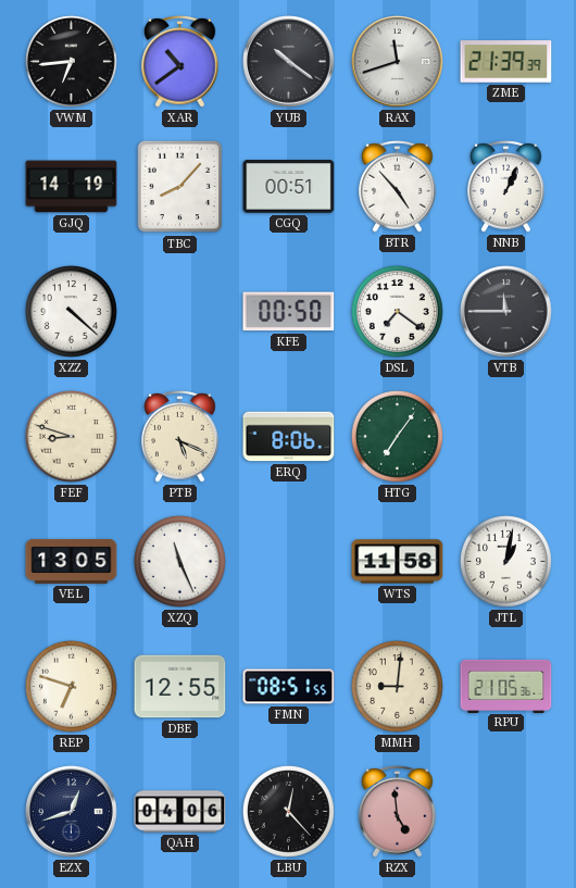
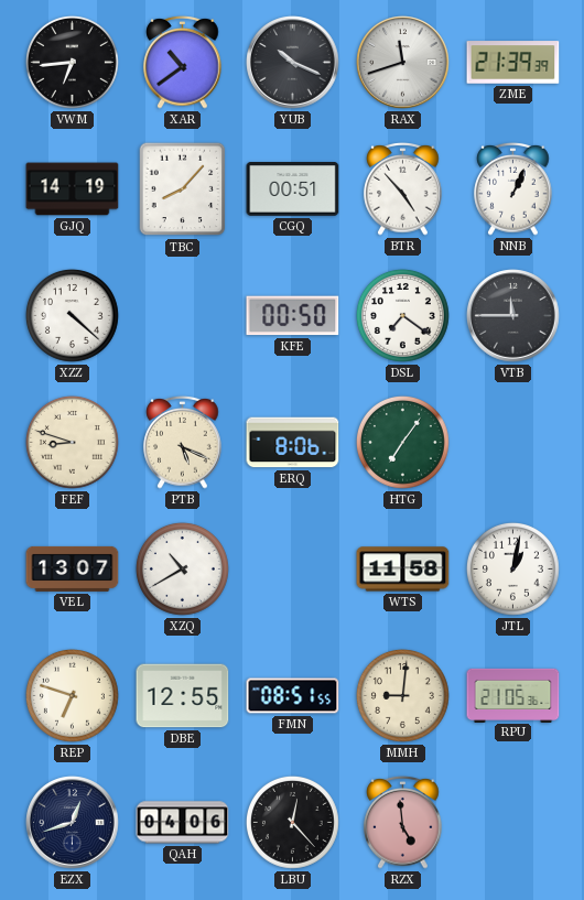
YUB: 10:21 -> 10:19
VEL: 13:05 -> 13:07
XZQ: 11:26 -> 10:40
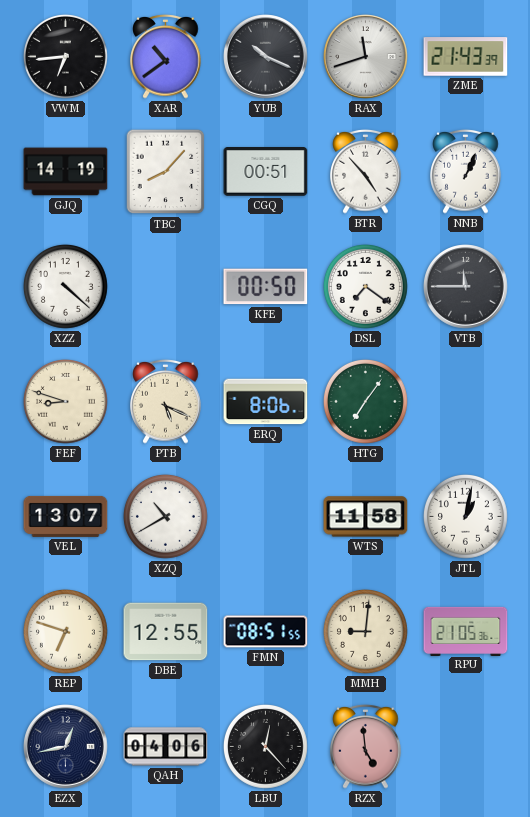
ZME: 21:39 -> 21:43
EZX: 12:42 -> 12:43
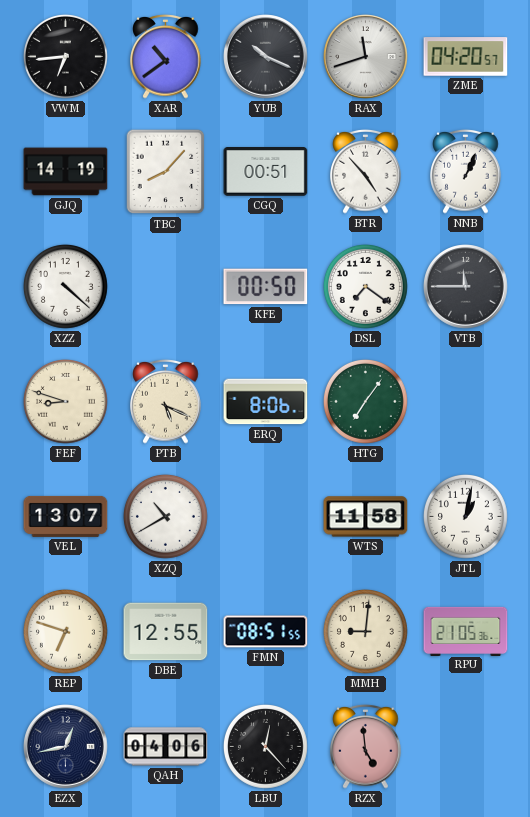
ZME: 21:43 -> 04:20
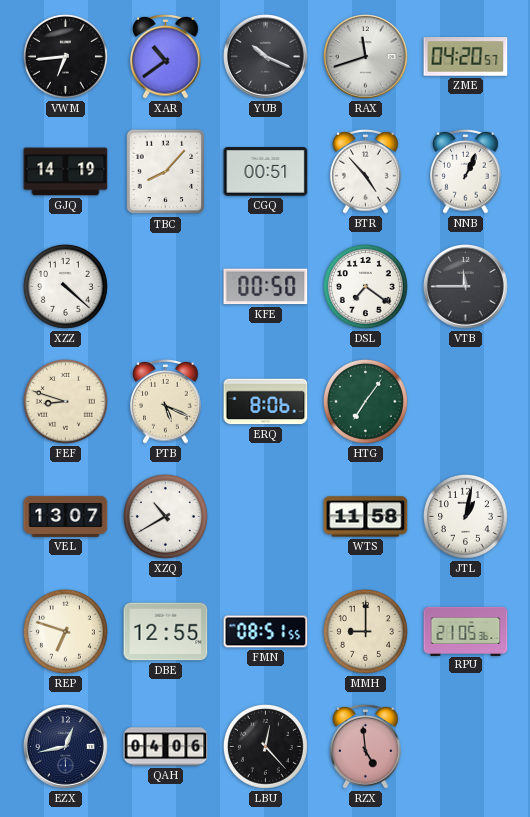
MMH: 9:01 -> 9:00
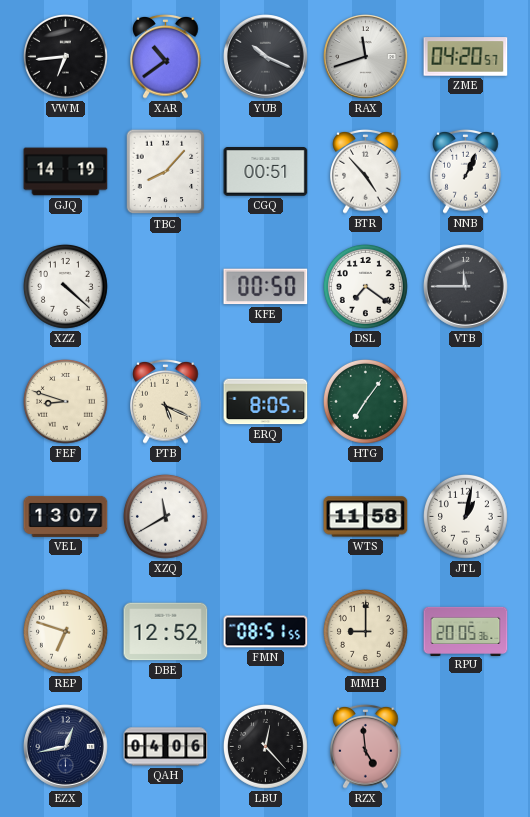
ERQ: 8:06 -> 8:05
XZQ: 10:40 -> 11:40
DBE: 12:55 -> 12:52
RPU: 21:05 -> 20:05
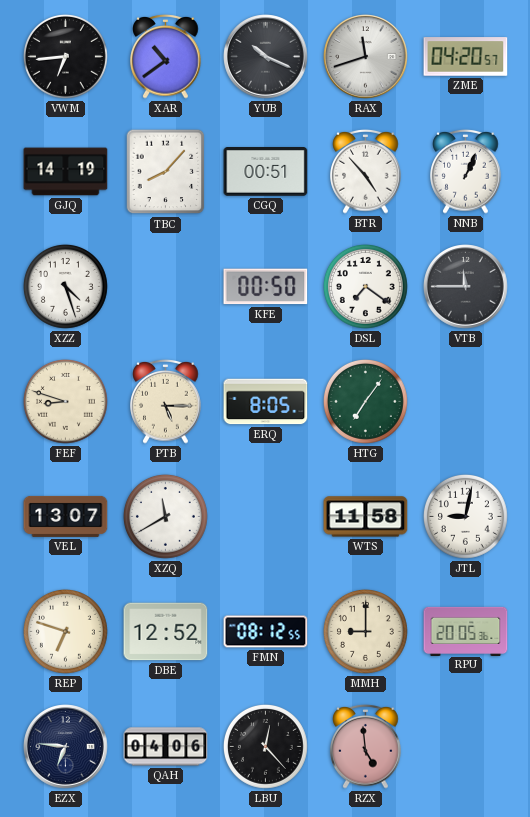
XZZ: 4:22 -> 4:27
PTB: 5:19 -> 5:15
JTL: 1:02 -> 9:02
FMN: 08:51 -> 08:12
EZX: 12:43 -> 6:46
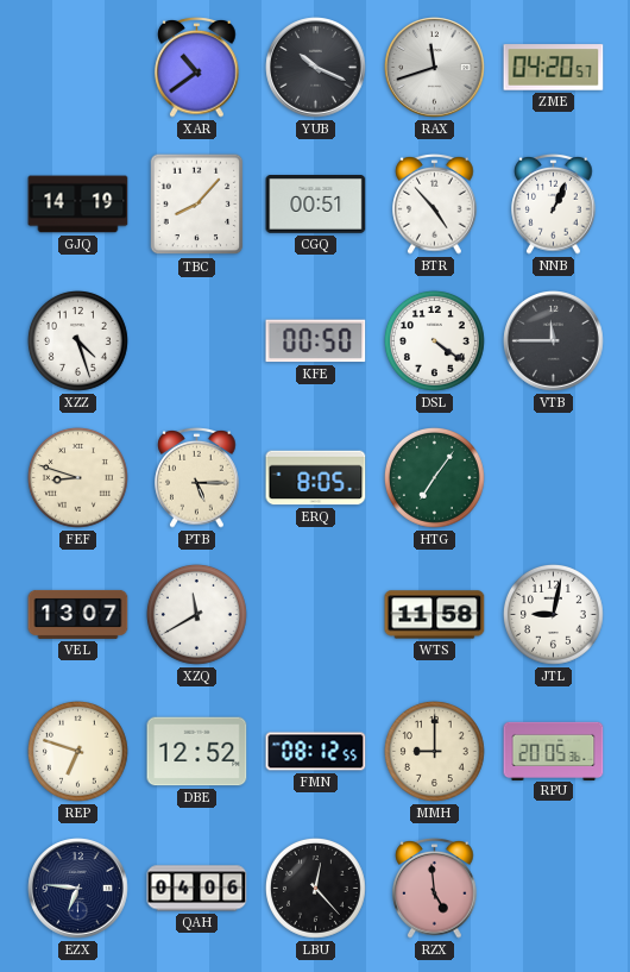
VWM: 6:44 -> none
DSL: 7:21 -> 4:21
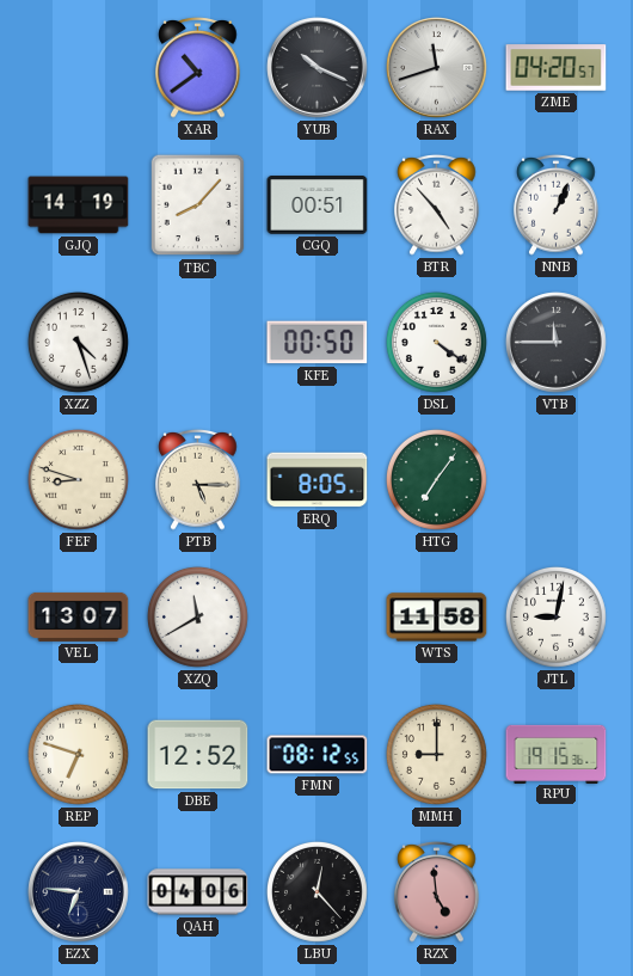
RPU: 20:05 -> 19:15
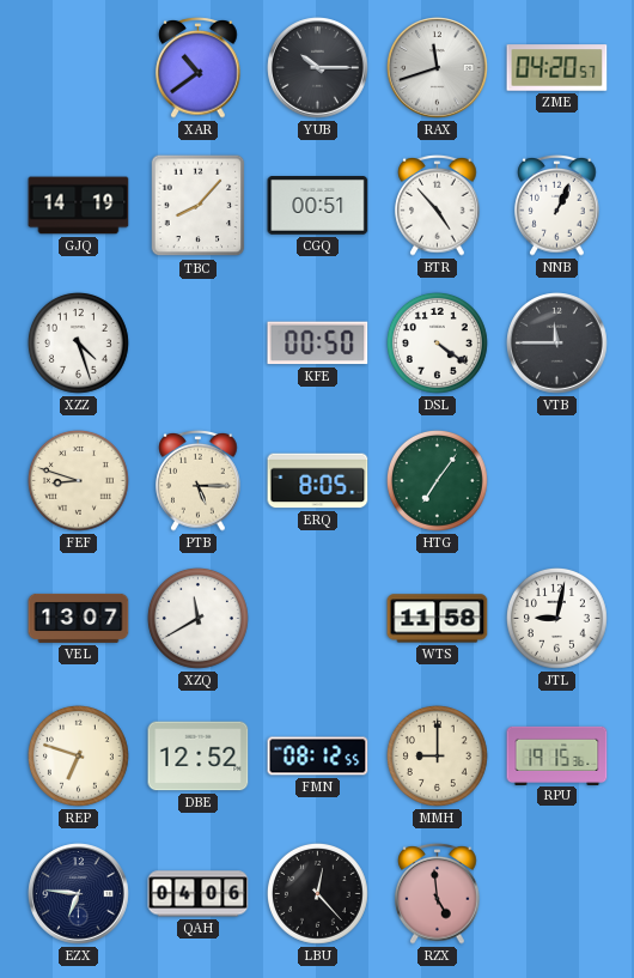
YUB: 10:19 -> 10:15
